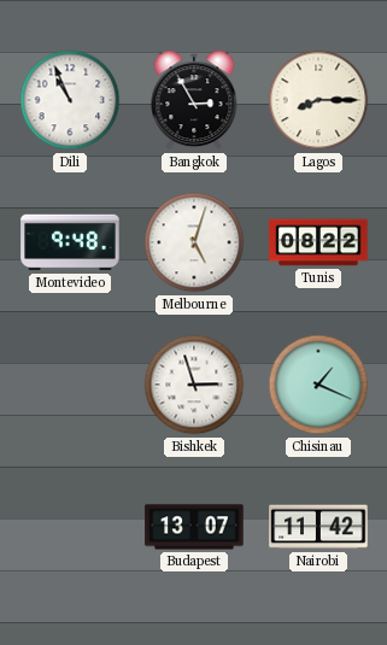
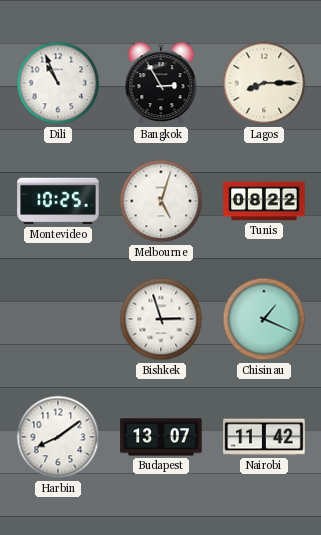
Montevideo: 9:48 -> 10:25
Harbin: none -> 8:09
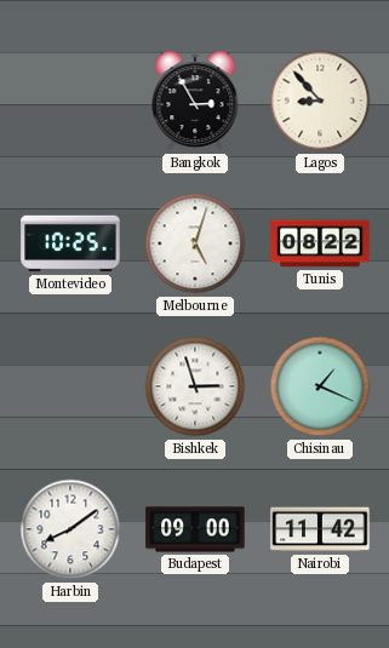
Dili: 10:56 -> none
Lagos: 8:15 -> 8:53
Budapest: 13:07 -> 09:00
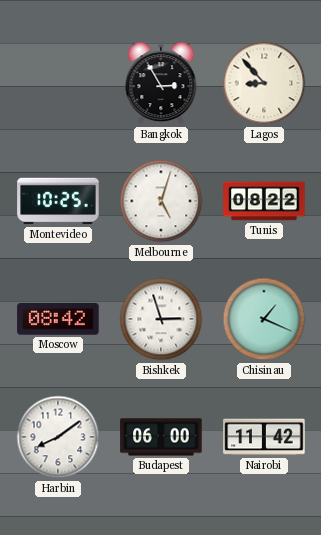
Moscow: none -> 08:42
Budapest: 09:00 -> 06:00
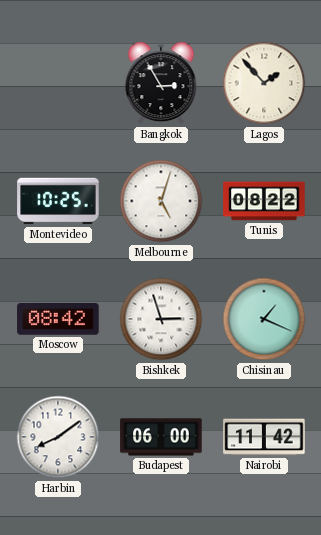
Lagos: 8:53 -> 1:53
